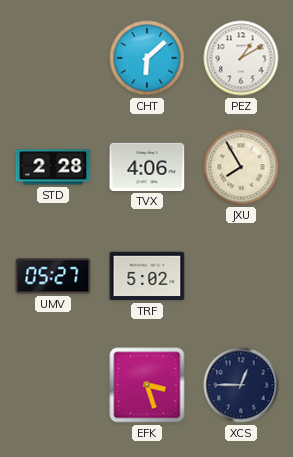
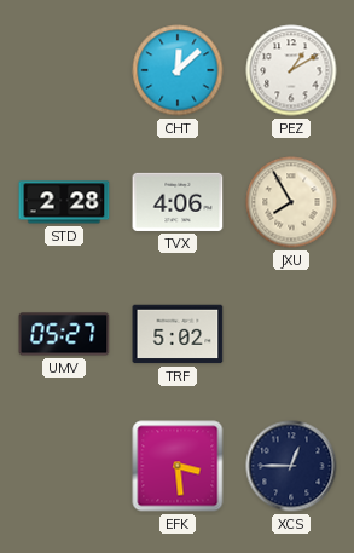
CHT: 6:08 -> 12:08
EFK: 3:27 -> 3:29
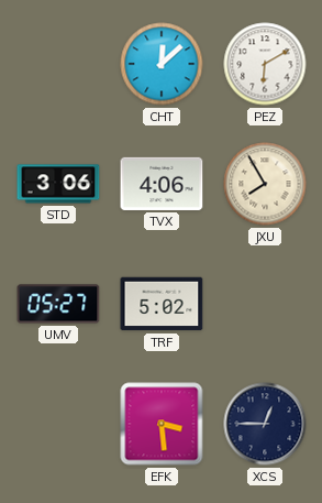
PEZ: 1:10 -> 6:10
STD: 2:28 -> 3:06
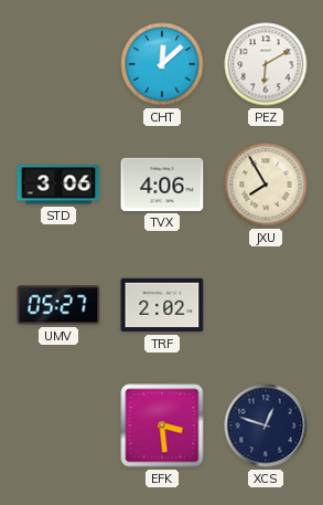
TRF: 5:02 -> 2:02
XCS: 12:45 -> 12:48
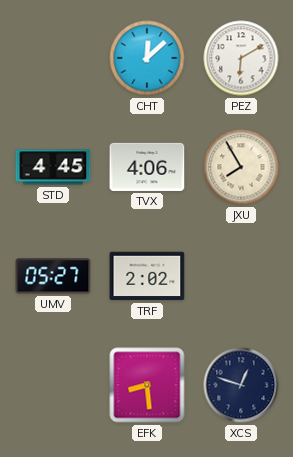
STD: 3:06 -> 4:45
EFK: 3:29 -> 8:29
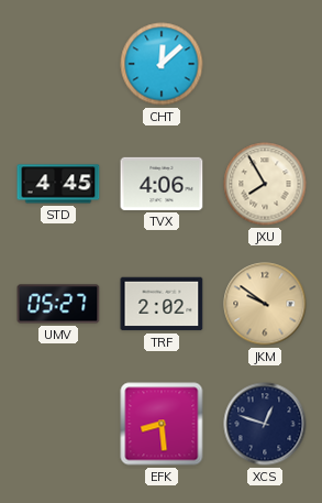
PEZ: 6:10 -> none
JKM: none -> 9:51
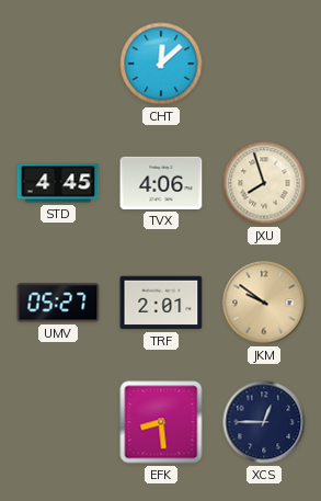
JXU: 7:55 -> 7:57
TRF: 2:02 -> 2:01
XCS: 12:48 -> 12:45
